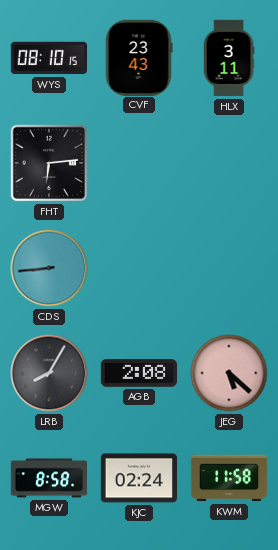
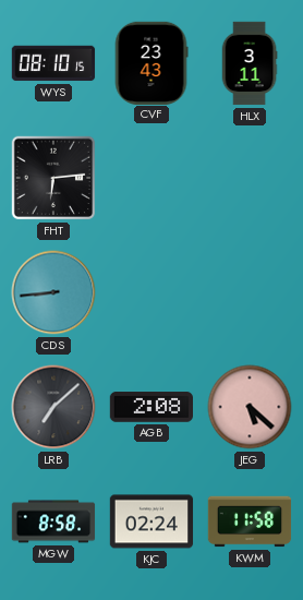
LRB: 8:05 -> 7:08
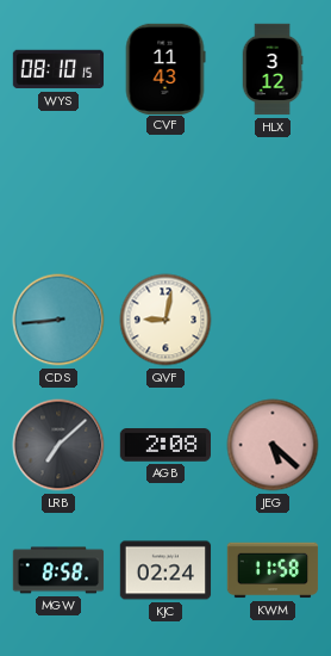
CVF: 23:43 -> 11:43
HLX: 3:11 -> 3:12
FHT: 6:14 -> none
QVF: none -> 9:02
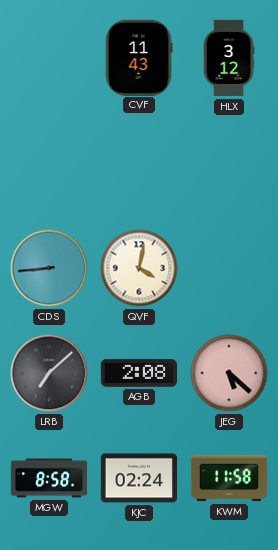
WYS: 08:10 -> none
QVF: 9:02 -> 4:02
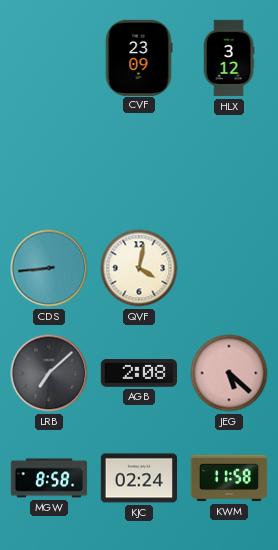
CVF: 11:43 -> 23:09
